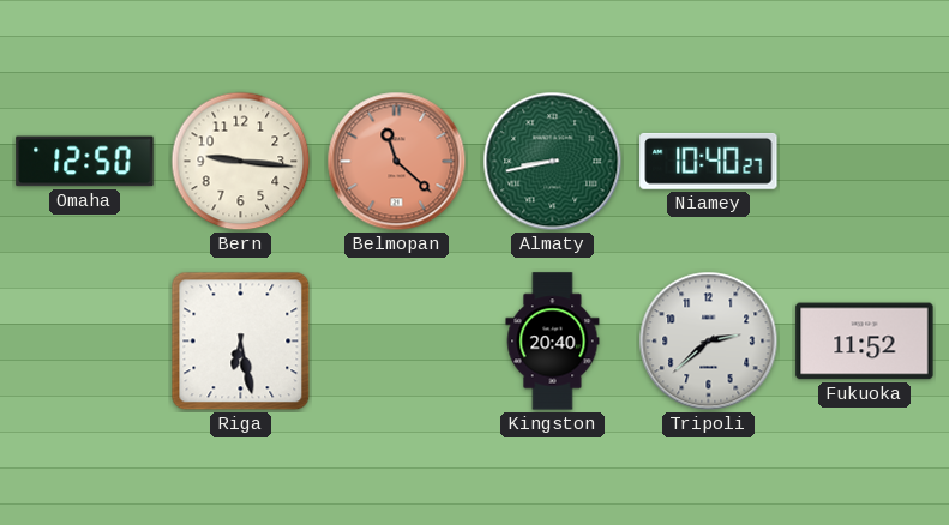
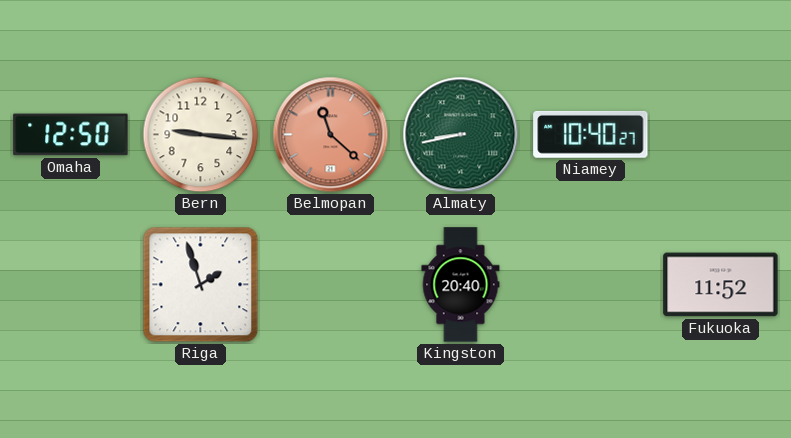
Riga: 6:28 -> 1:57
Tripoli: 2:38 -> none
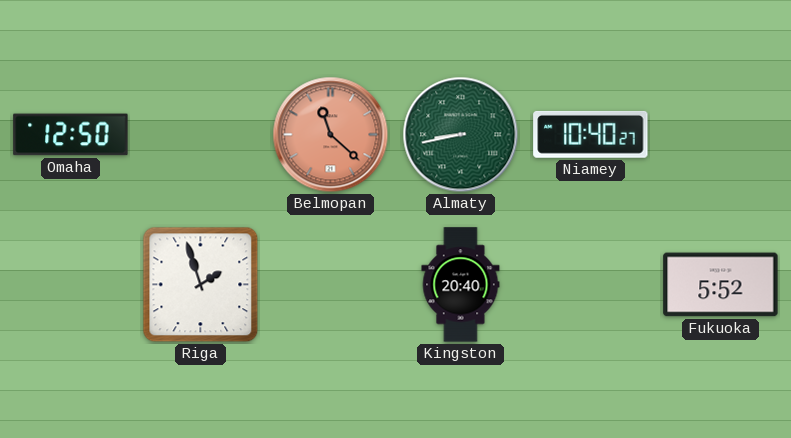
Bern: 9:16 -> none
Fukuoka: 11:52 -> 5:52
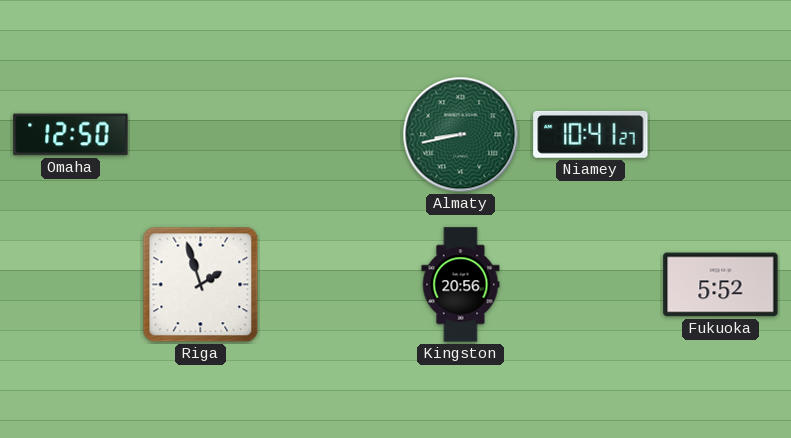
Belmopan: 11:22 -> none
Niamey: 10:40 -> 10:41
Kingston: 20:40 -> 20:56
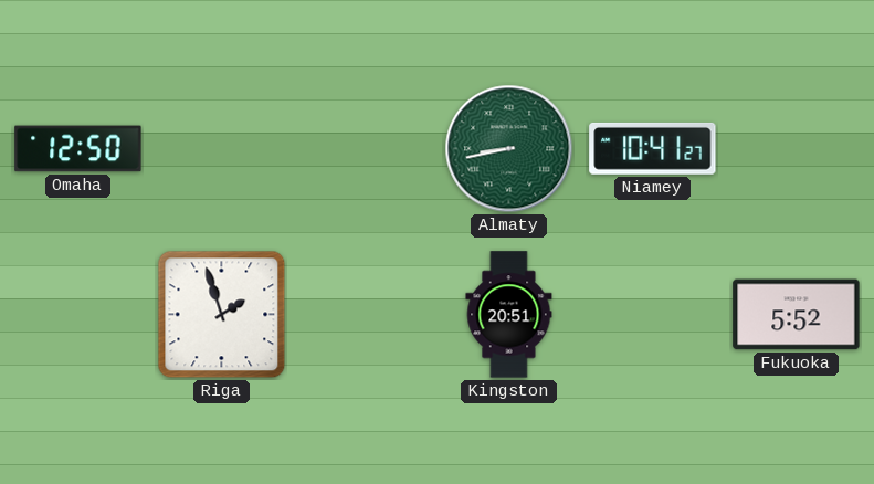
Kingston: 20:56 -> 20:51
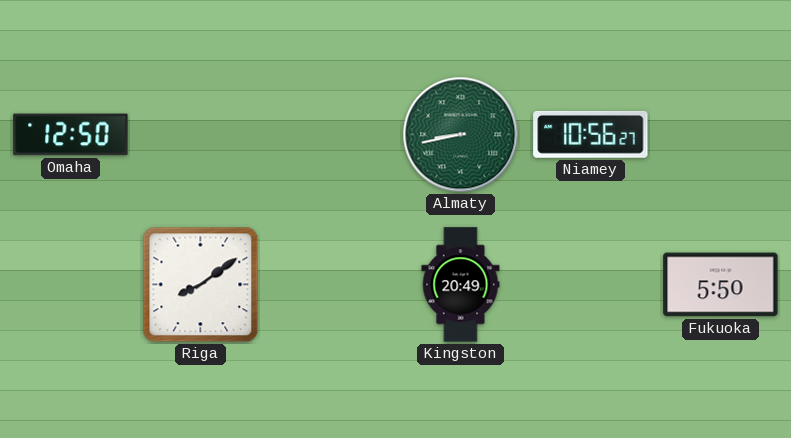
Niamey: 10:41 -> 10:56
Riga: 1:57 -> 8:09
Kingston: 20:51 -> 20:49
Fukuoka: 5:52 -> 5:50
